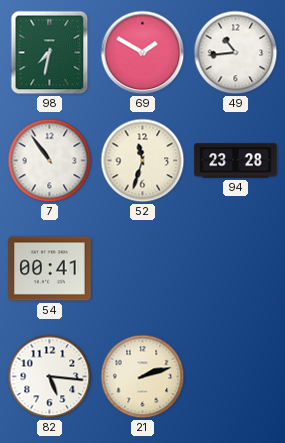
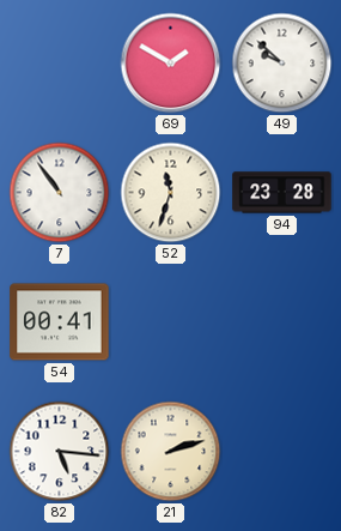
98: 7:32 -> none
49: 10:44 -> 9:52
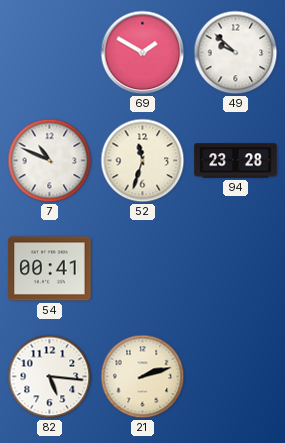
7: 10:54 -> 10:49
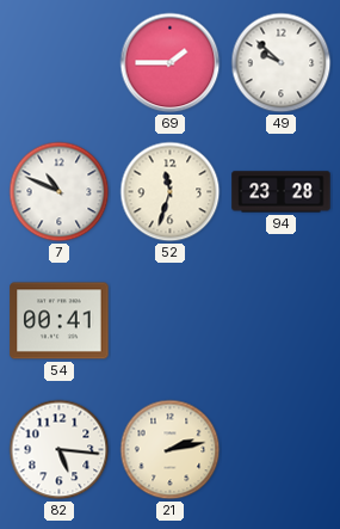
69: 1:50 -> 1:45
21: 2:12 -> 2:13
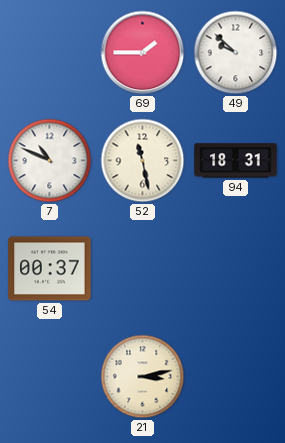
52: 11:33 -> 11:28
94: 23:28 -> 18:31
54: 00:41 -> 00:37
82: 5:16 -> none
21: 2:13 -> 3:13
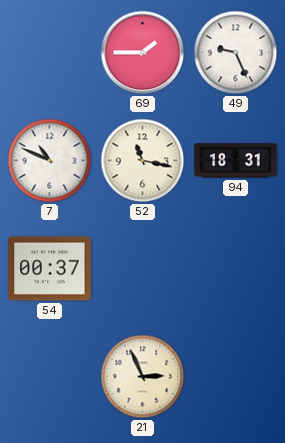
49: 9:52 -> 9:26
52: 11:28 -> 11:17
21: 3:13 -> 2:56
